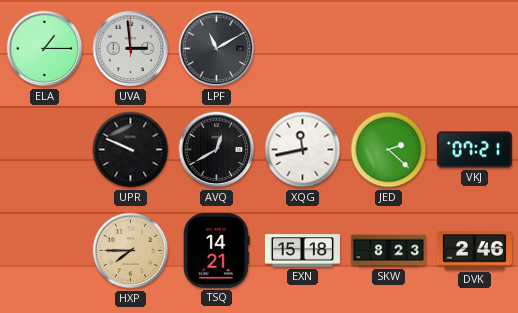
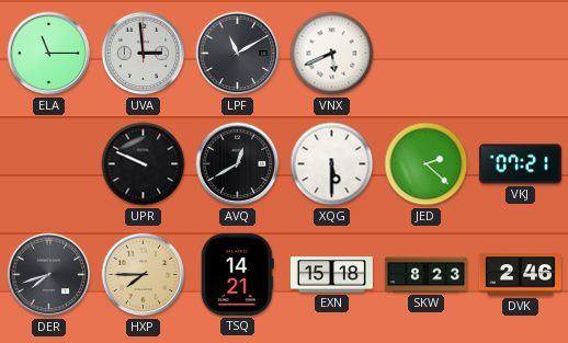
ELA: 1:15 -> 11:15
VNX: none -> 5:41
XQG: 11:43 -> 5:30
DER: none -> 7:42
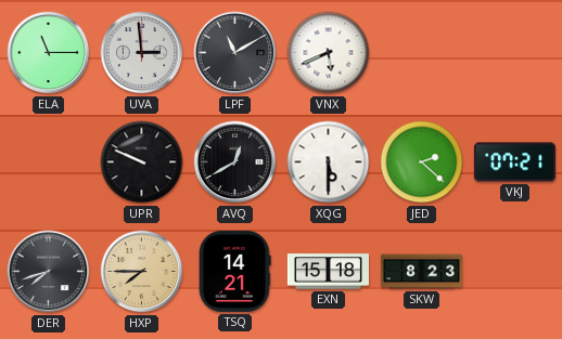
DVK: 2:46 -> none
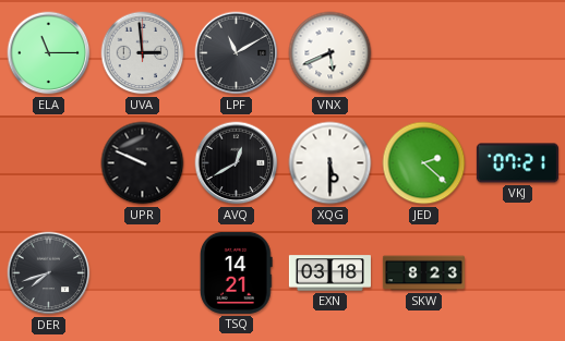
HXP: 7:45 -> none
EXN: 15:18 -> 03:18
